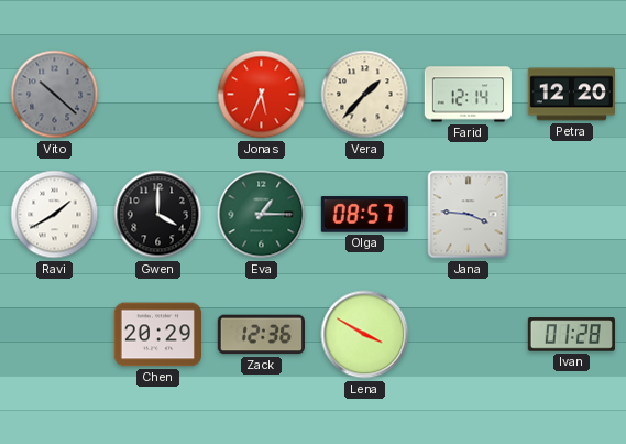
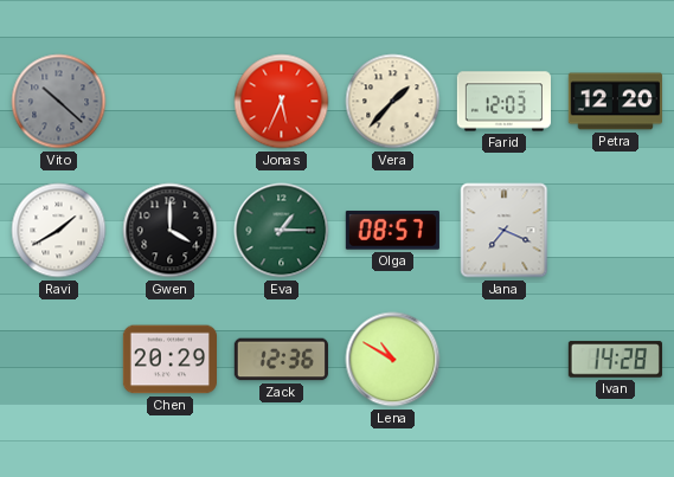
Farid: 12:14 -> 12:03
Jana: 3:46 -> 7:19
Lena: 3:50 -> 10:50
Ivan: 01:28 -> 14:28
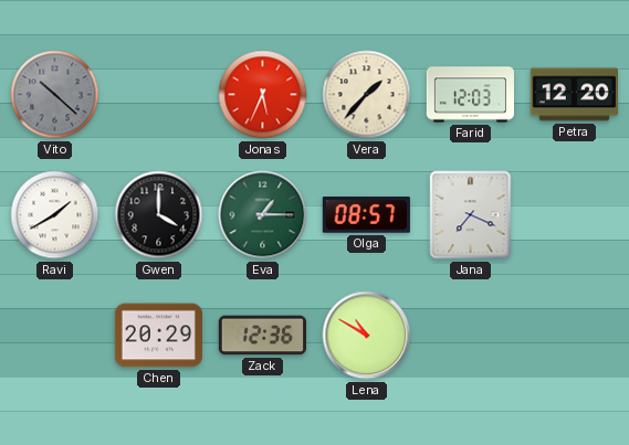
Ivan: 14:28 -> none
